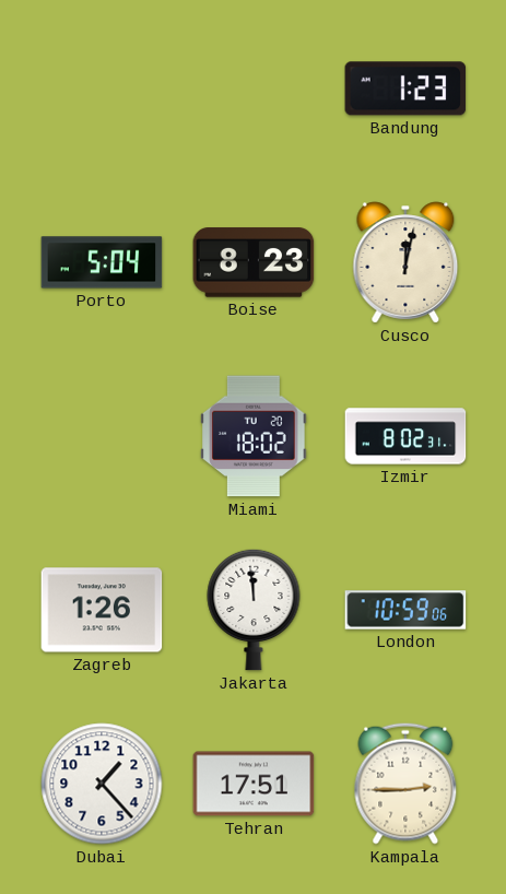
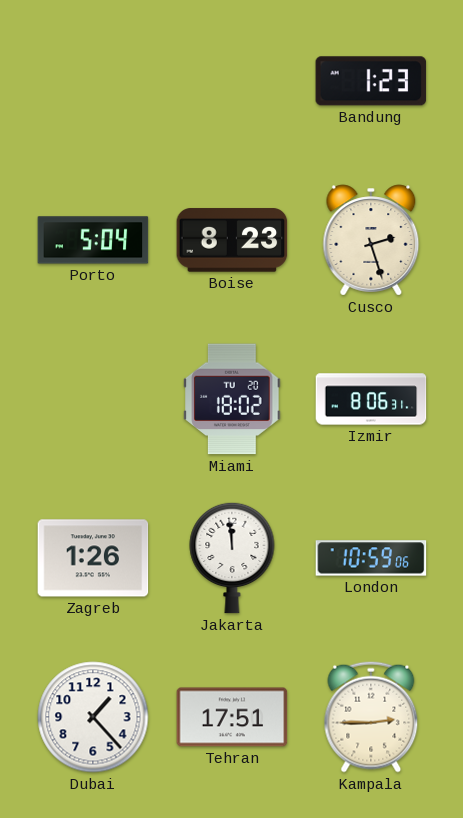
Cusco: 12:02 -> 2:27
Izmir: 8:02 -> 8:06
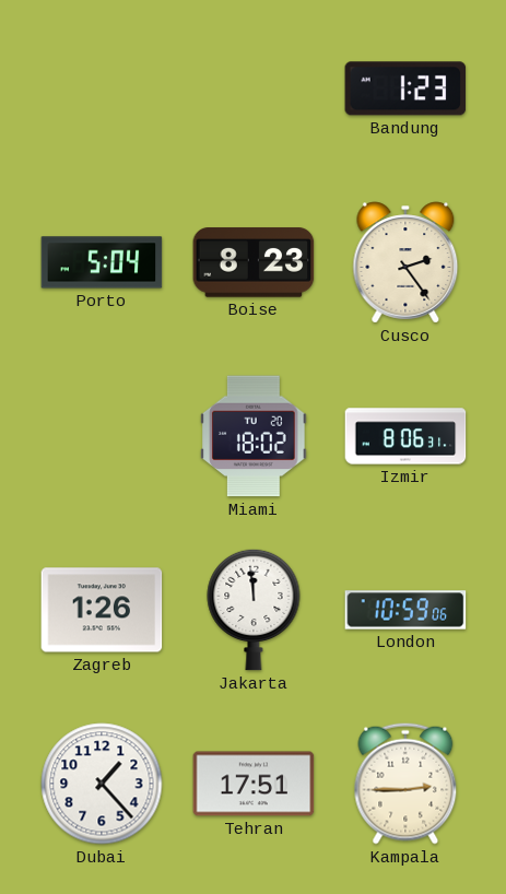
Cusco: 2:27 -> 2:24
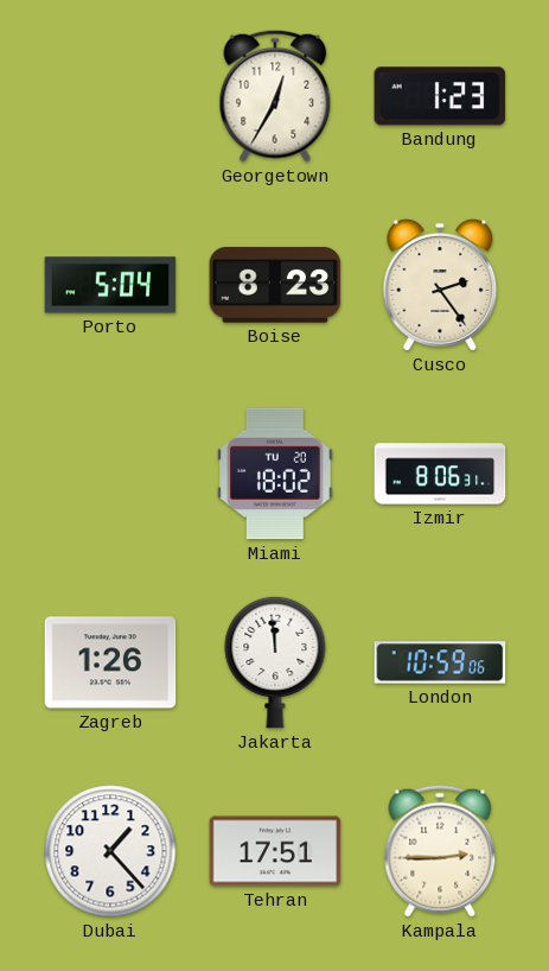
Georgetown: none -> 12:35
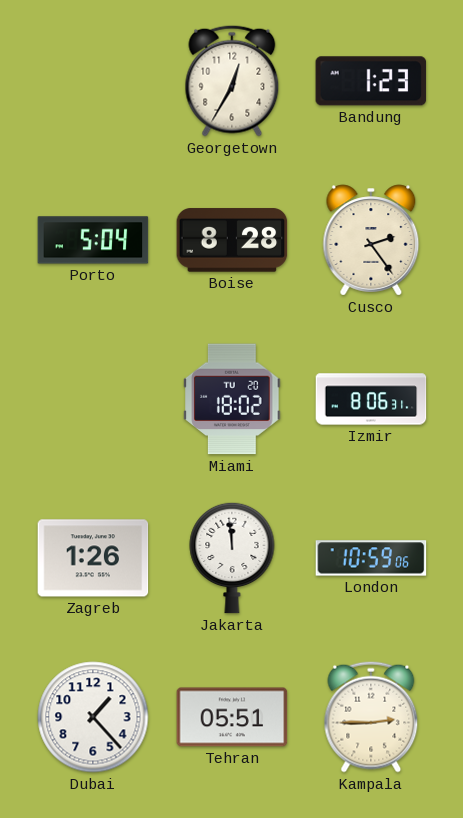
Boise: 8:23 -> 8:28
Tehran: 17:51 -> 05:51
